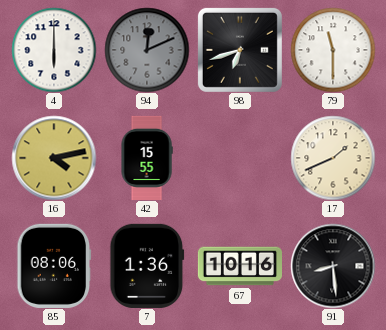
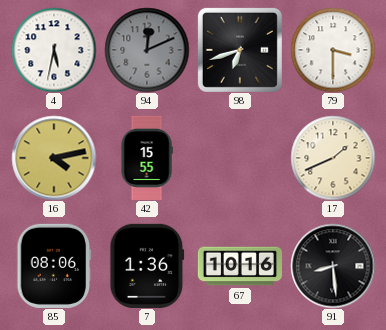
4: 6:00 -> 5:32
79: 11:30 -> 3:30
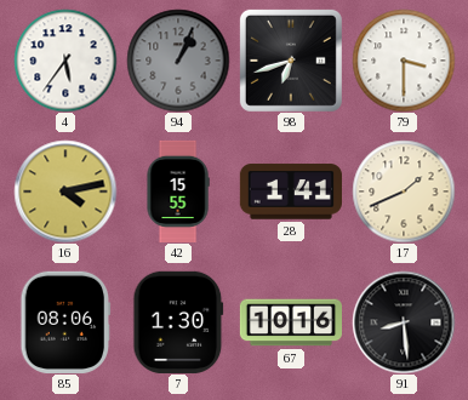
4: 5:32 -> 5:36
94: 12:11 -> 1:04
28: none -> 1:41
7: 1:36 -> 1:30
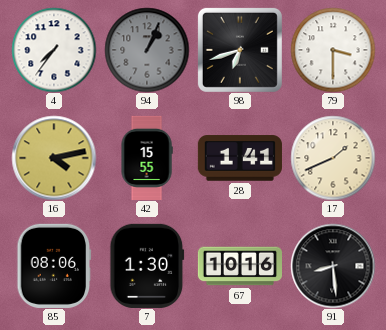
4: 5:36 -> 7:36
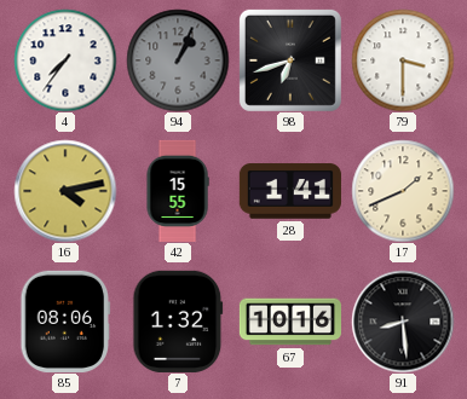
7: 1:30 -> 1:32
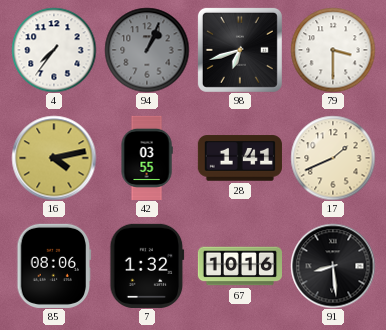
42: 15:55 -> 03:55
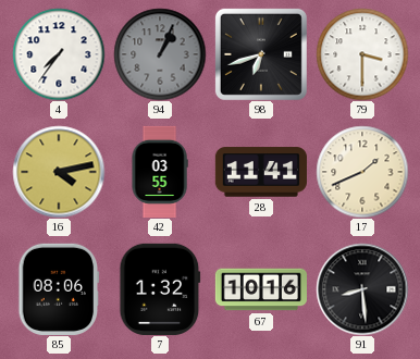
28: 1:41 -> 11:41
